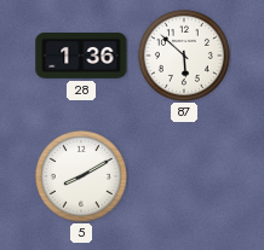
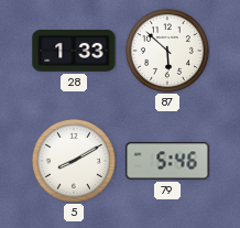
28: 1:36 -> 1:33
79: none -> 5:46
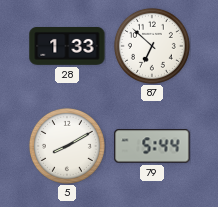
87: 5:52 -> 6:52
79: 5:46 -> 5:44
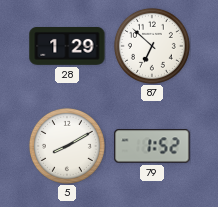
28: 1:33 -> 1:29
79: 5:44 -> 1:52
